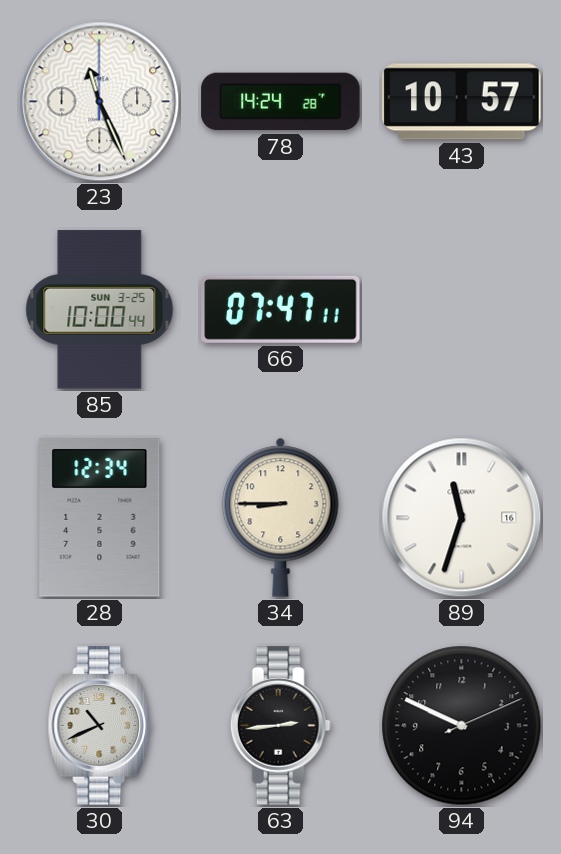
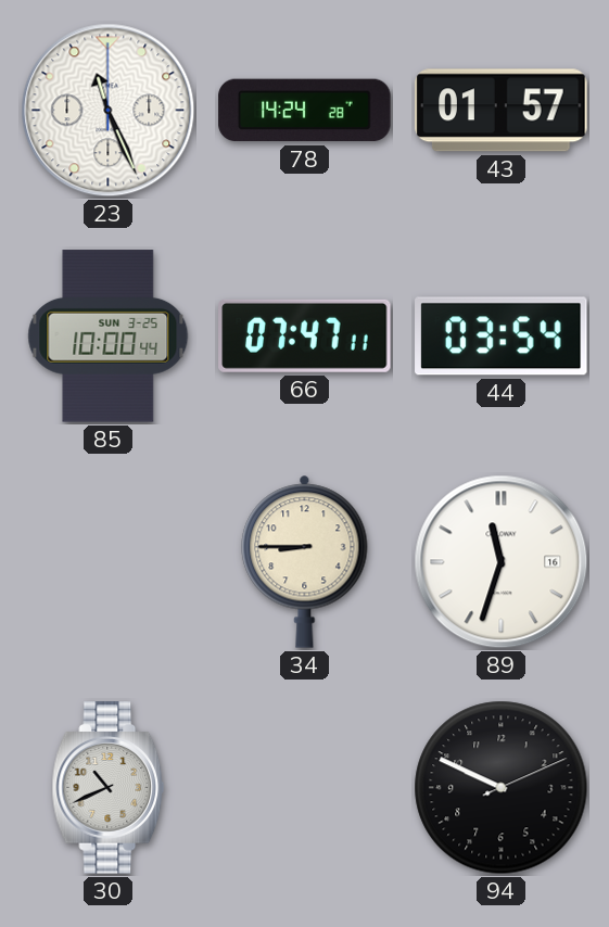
43: 10:57 -> 01:57
44: none -> 03:54
28: 12:34 -> none
63: 2:44 -> none
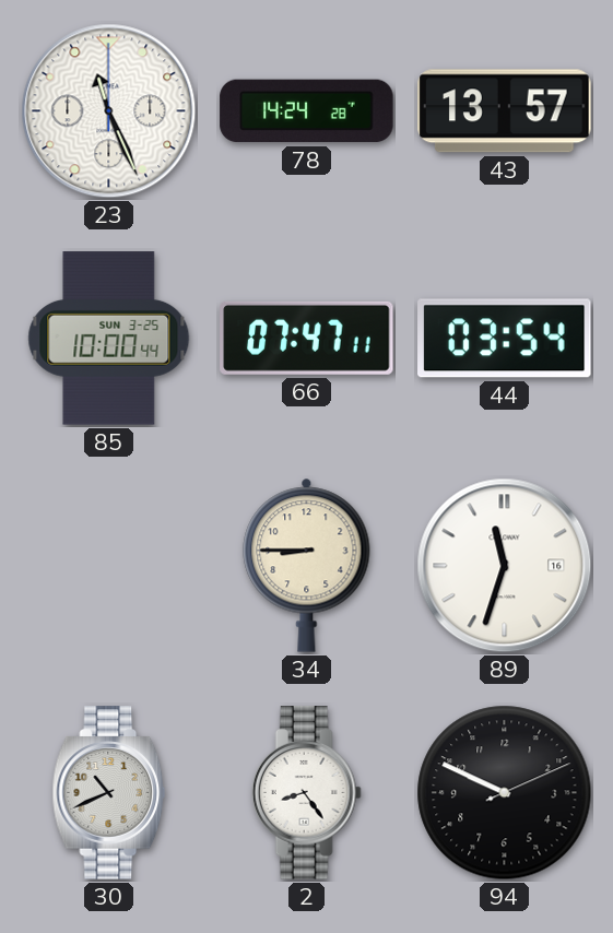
43: 01:57 -> 13:57
2: none -> 8:24
